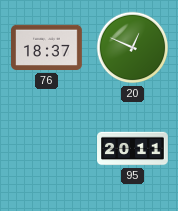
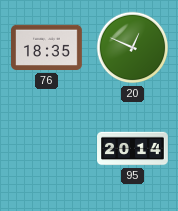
76: 18:37 -> 18:35
95: 20:11 -> 20:14
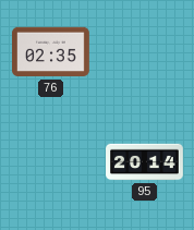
76: 18:35 -> 02:35
20: 12:49 -> none
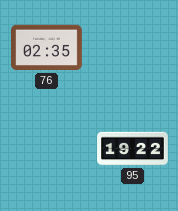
95: 20:14 -> 19:22
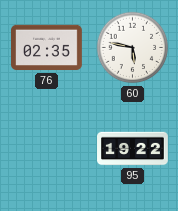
60: none -> 5:47
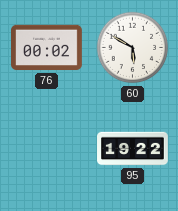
76: 02:35 -> 00:02
60: 5:47 -> 5:50
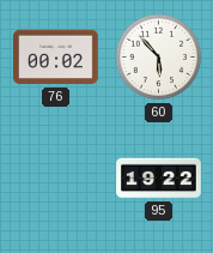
60: 5:50 -> 5:53
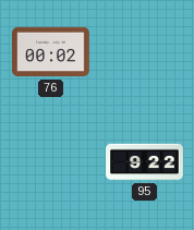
60: 5:53 -> none
95: 19:22 -> 9:22
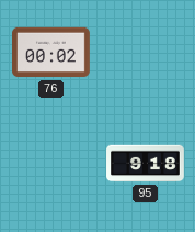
95: 9:22 -> 9:18
